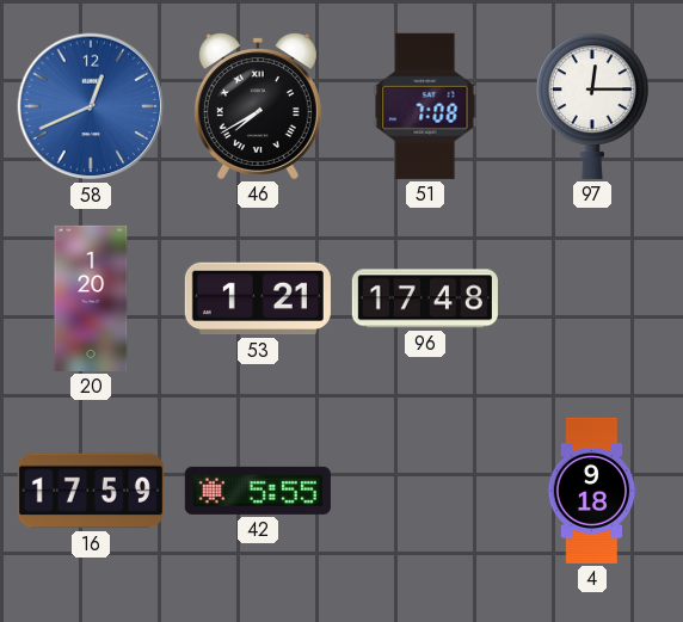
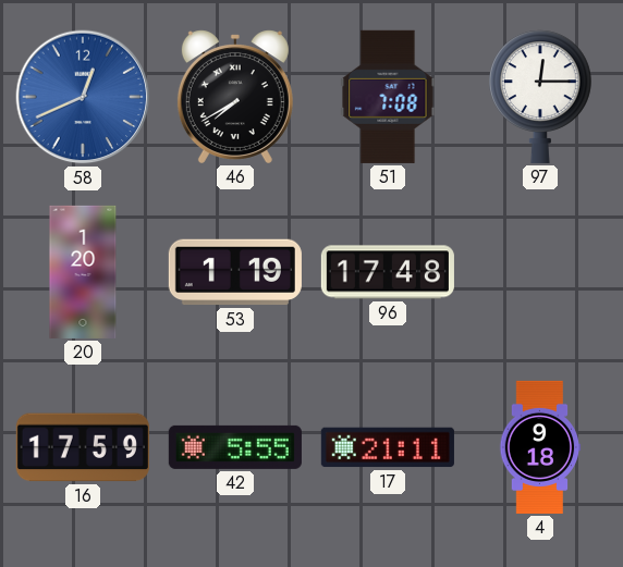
53: 1:21 -> 1:19
17: none -> 21:11
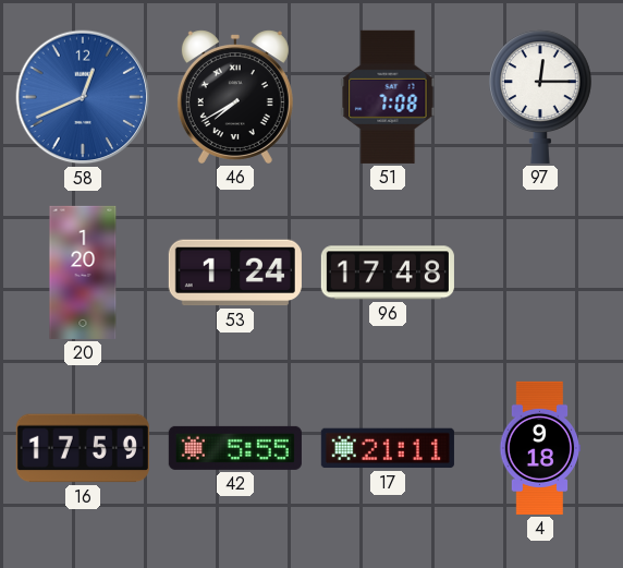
53: 1:19 -> 1:24
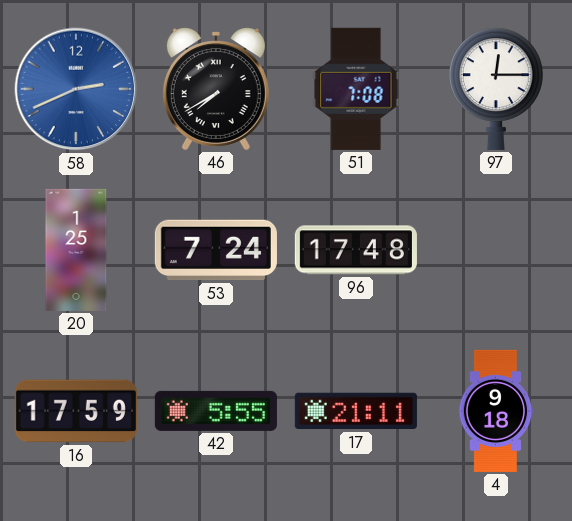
58: 12:41 -> 2:41
20: 1:20 -> 1:25
53: 1:24 -> 7:24
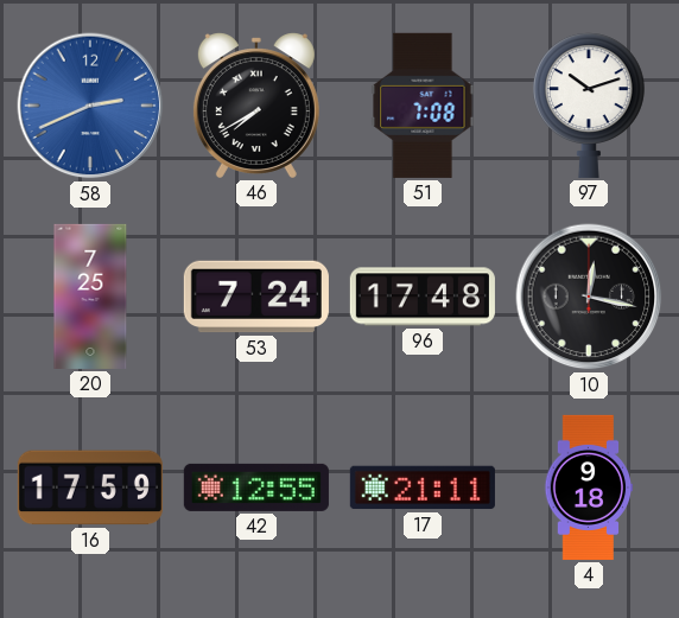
97: 12:15 -> 10:12
20: 1:25 -> 7:25
10: none -> 12:17
42: 5:55 -> 12:55
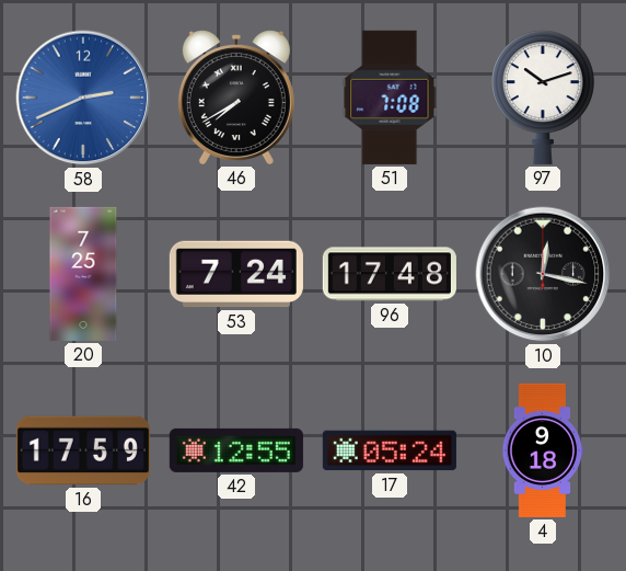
17: 21:11 -> 05:24
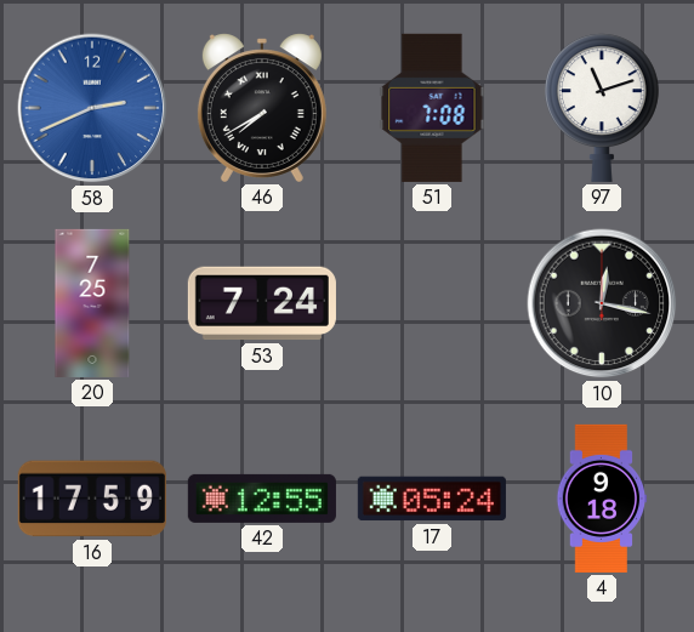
97: 10:12 -> 11:12
96: 17:48 -> none
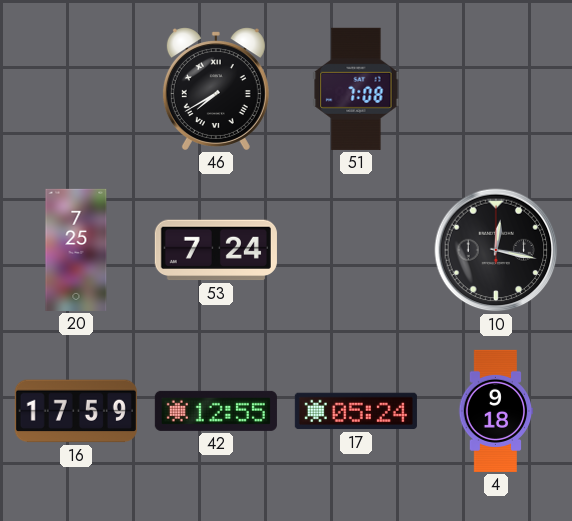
58: 2:41 -> none
97: 11:12 -> none
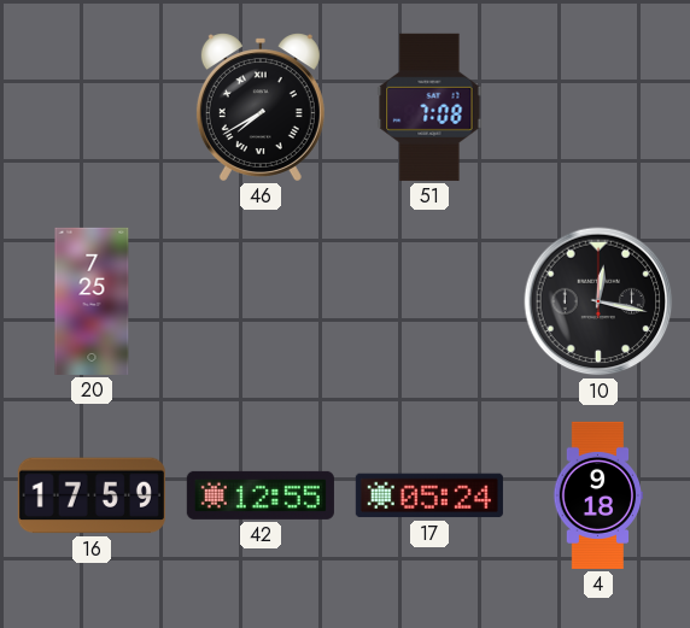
53: 7:24 -> none
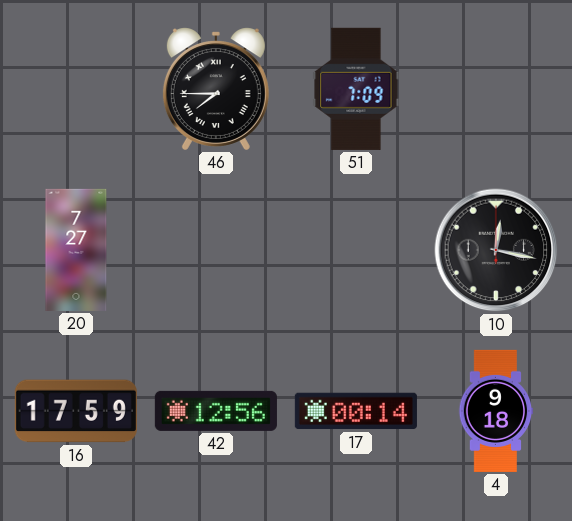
46: 7:40 -> 7:45
51: 7:08 -> 7:09
20: 7:25 -> 7:27
42: 12:55 -> 12:56
17: 05:24 -> 00:14
